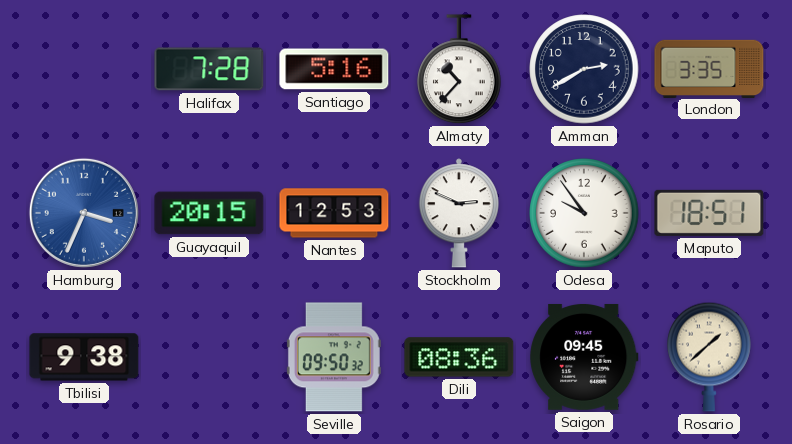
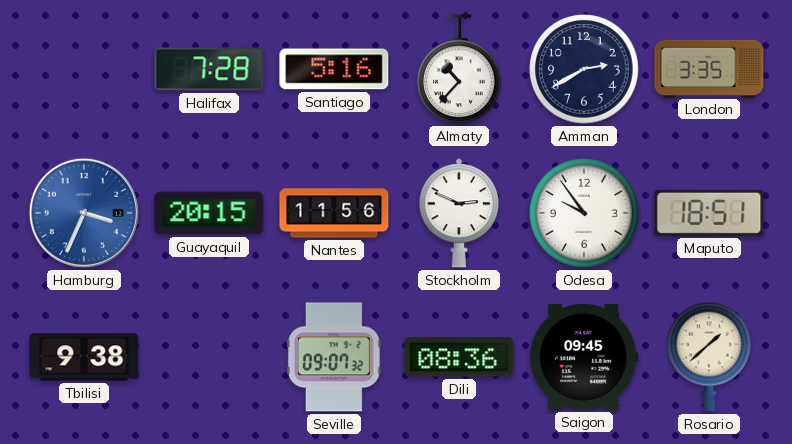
Nantes: 12:53 -> 11:56
Seville: 09:50 -> 09:07
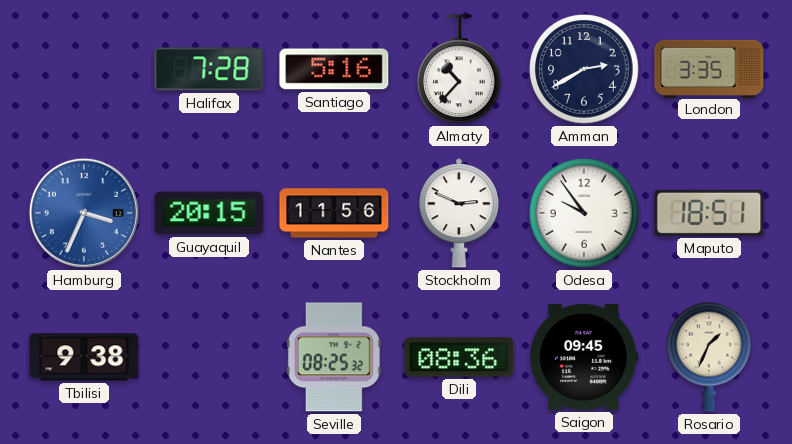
Seville: 09:07 -> 08:25
Rosario: 1:38 -> 1:34
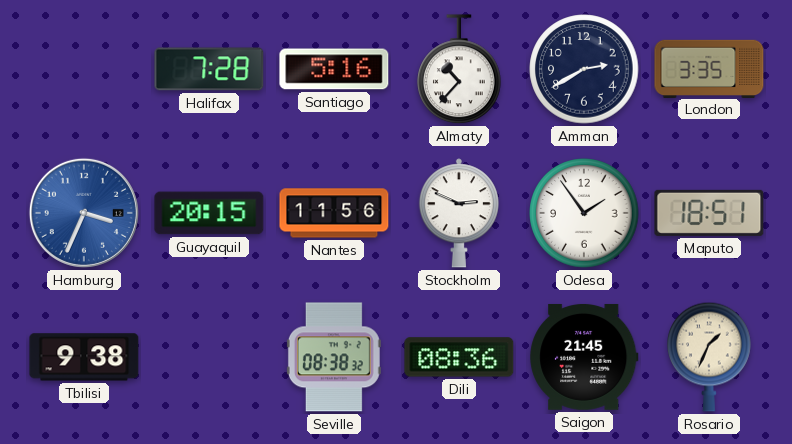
Odesa: 9:54 -> 1:54
Seville: 08:25 -> 08:38
Saigon: 09:45 -> 21:45
